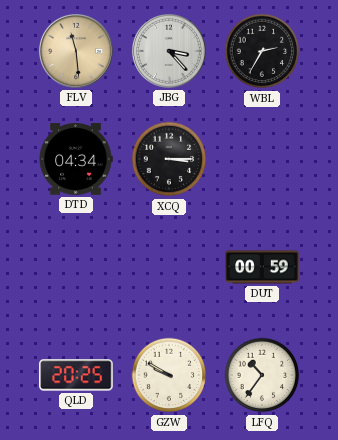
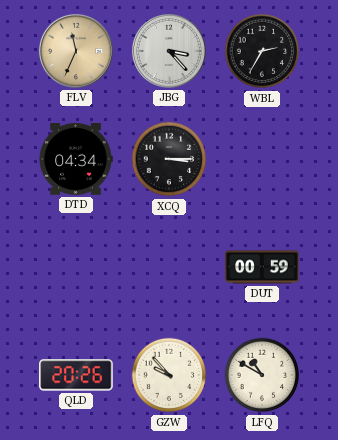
FLV: 11:29 -> 11:34
QLD: 20:25 -> 20:26
GZW: 9:50 -> 9:53
LFQ: 10:36 -> 10:50
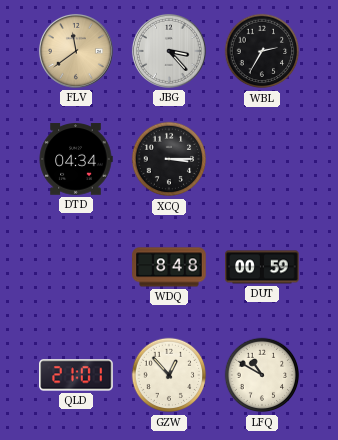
FLV: 11:34 -> 11:39
WDQ: none -> 8:48
QLD: 20:26 -> 21:01
GZW: 9:53 -> 12:53
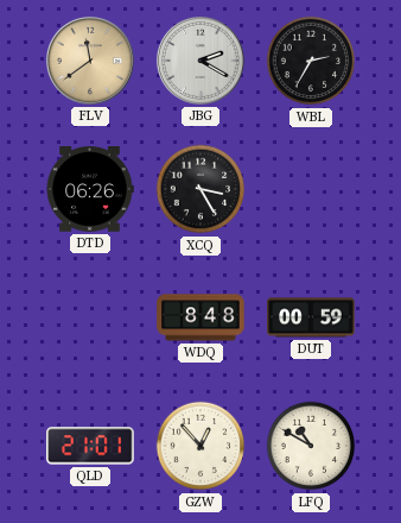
JBG: 3:23 -> 2:20
DTD: 04:34 -> 06:26
XCQ: 3:15 -> 3:25
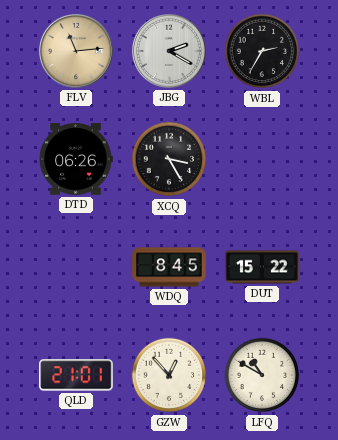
FLV: 11:39 -> 11:14
WDQ: 8:48 -> 8:45
DUT: 00:59 -> 15:22
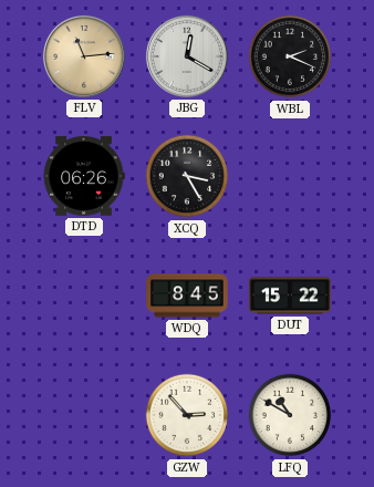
JBG: 2:20 -> 12:20
WBL: 2:35 -> 2:19
QLD: 21:01 -> none
GZW: 12:53 -> 2:53
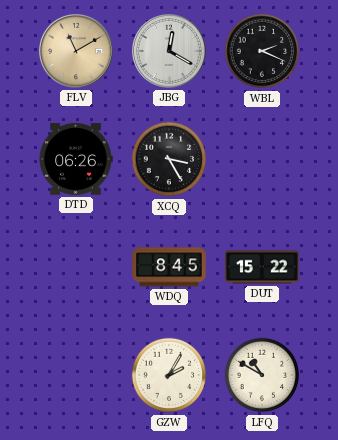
FLV: 11:14 -> 11:10
GZW: 2:53 -> 2:05
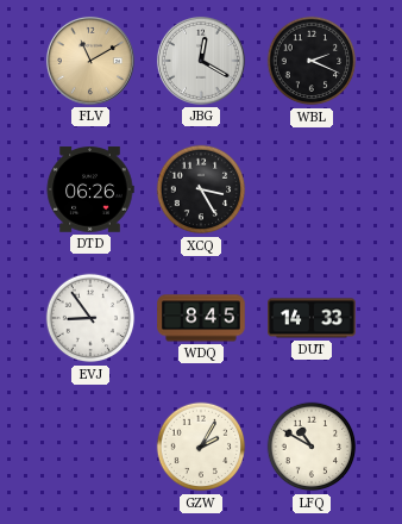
EVJ: none -> 8:54
DUT: 15:22 -> 14:33
